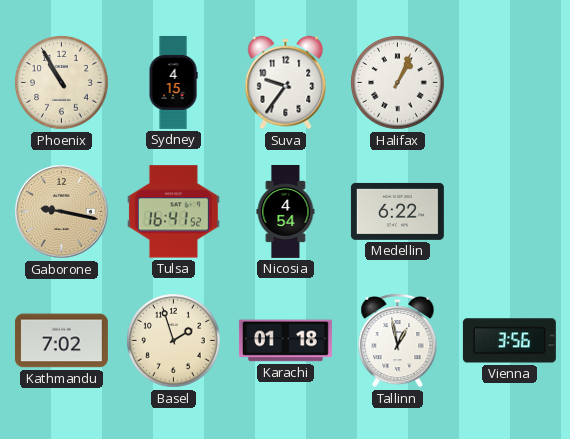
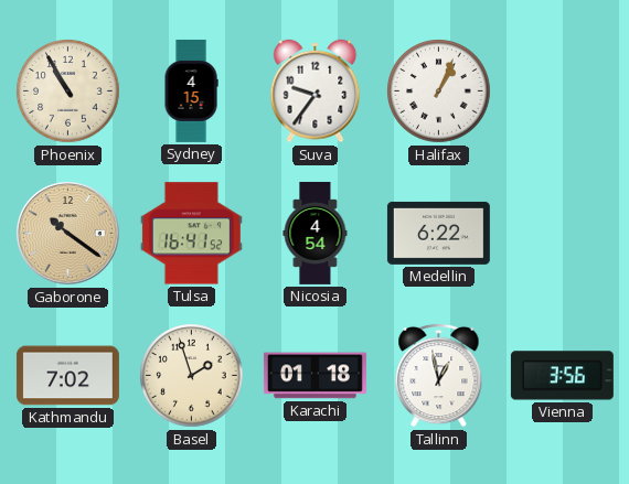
Gaborone: 9:17 -> 10:21
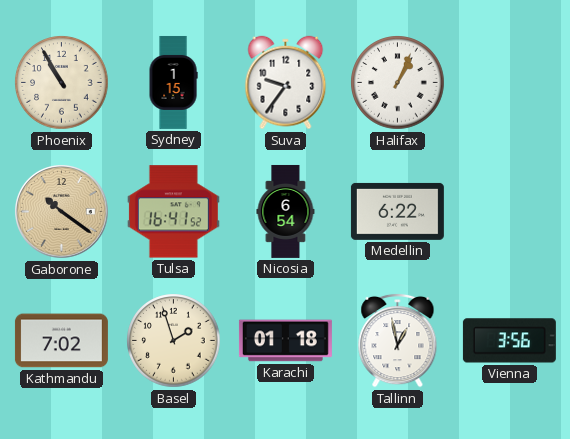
Sydney: 4:15 -> 1:15
Nicosia: 4:54 -> 6:54
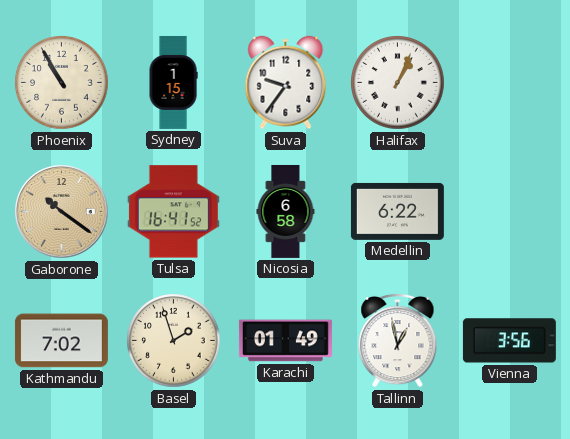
Nicosia: 6:54 -> 6:58
Karachi: 01:18 -> 01:49
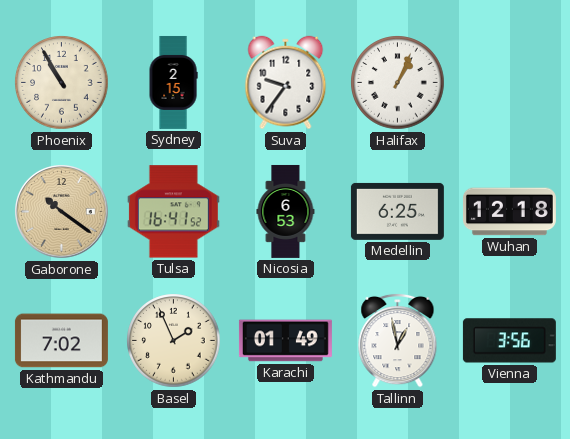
Sydney: 1:15 -> 2:15
Nicosia: 6:58 -> 6:53
Medellin: 6:22 -> 6:25
Wuhan: none -> 12:18
Basel: 1:57 -> 1:56
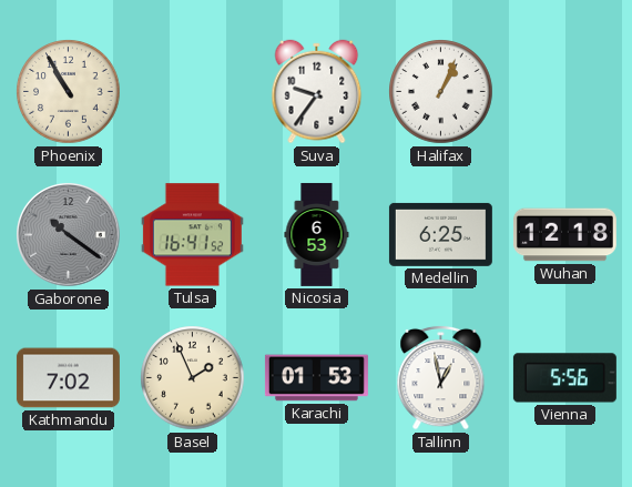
Sydney: 2:15 -> none
Gaborone dial: champagne -> grey
Karachi: 01:49 -> 01:53
Vienna: 3:56 -> 5:56
